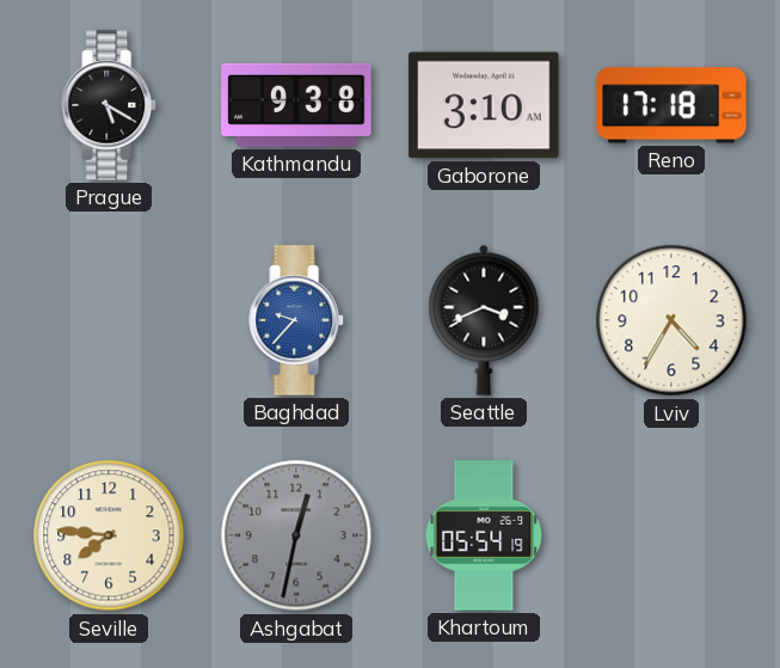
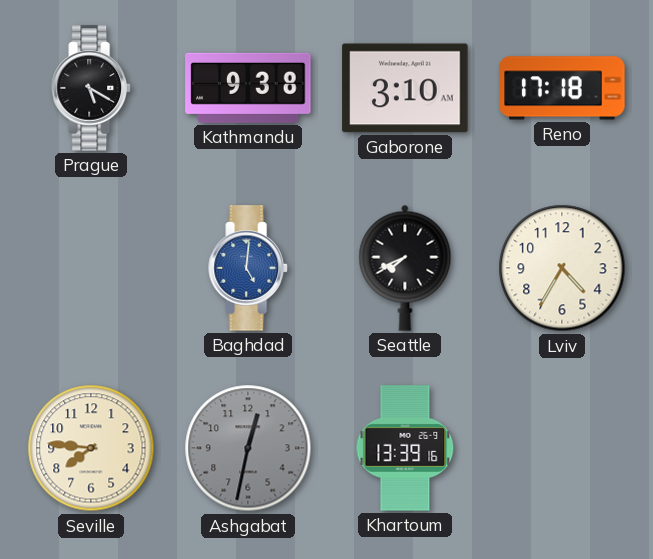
Baghdad: 9:37 -> 5:01
Seattle: 3:41 -> 7:41
Khartoum: 05:54 -> 13:39
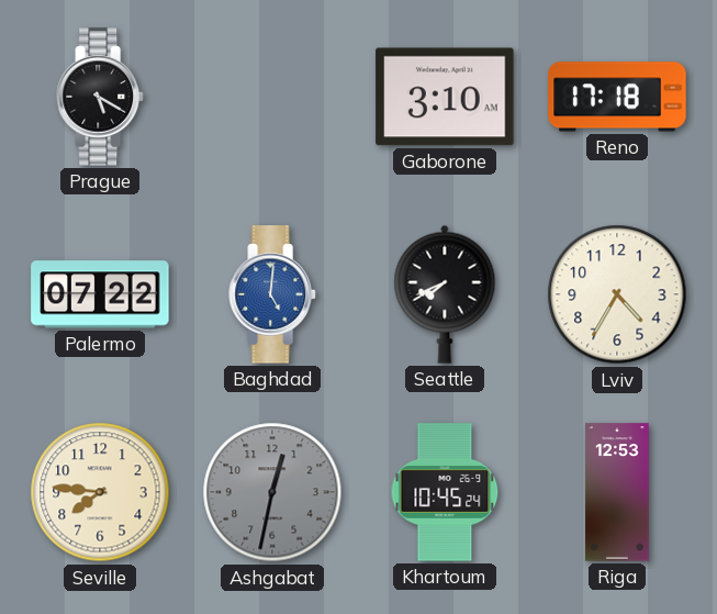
Kathmandu: 9:38 -> none
Palermo: none -> 07:22
Khartoum: 13:39 -> 10:45
Riga: none -> 12:53
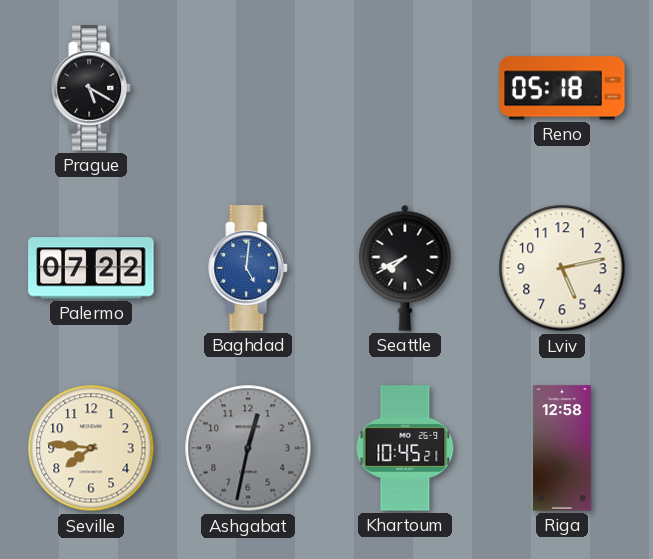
Gaborone: 3:10 -> none
Reno: 17:18 -> 05:18
Lviv: 4:35 -> 5:13
Khartoum: 10:45:24 -> 10:45:21
Riga: 12:53 -> 12:58
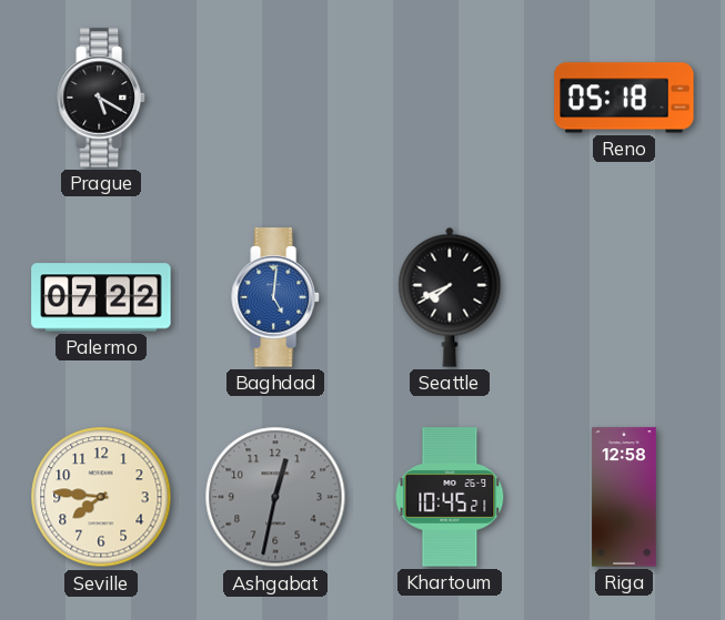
Lviv: 5:13 -> none
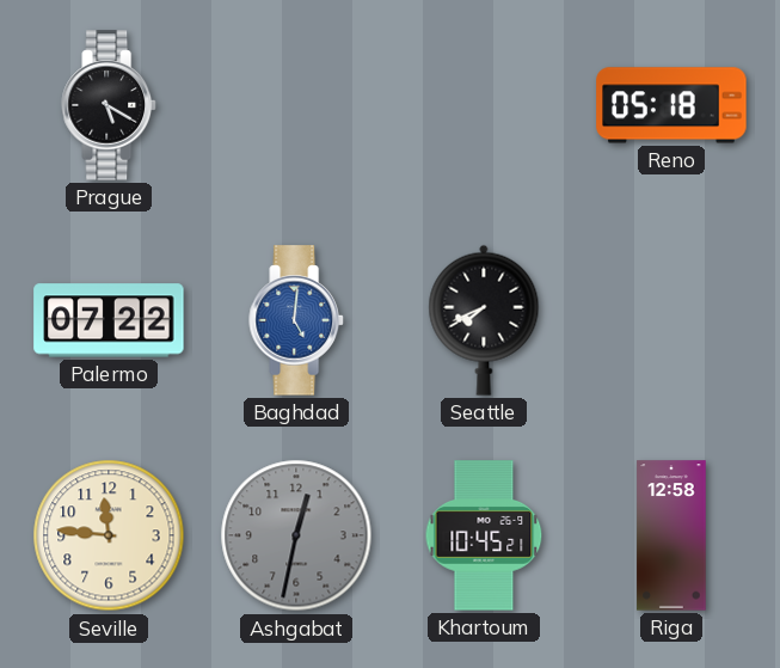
Seville: 7:46 -> 11:46
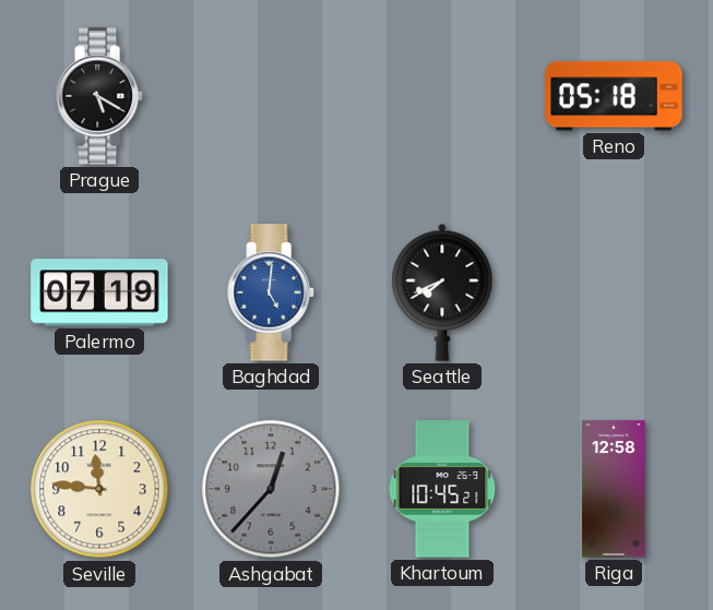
Palermo: 07:22 -> 07:19
Ashgabat: 12:32 -> 12:37
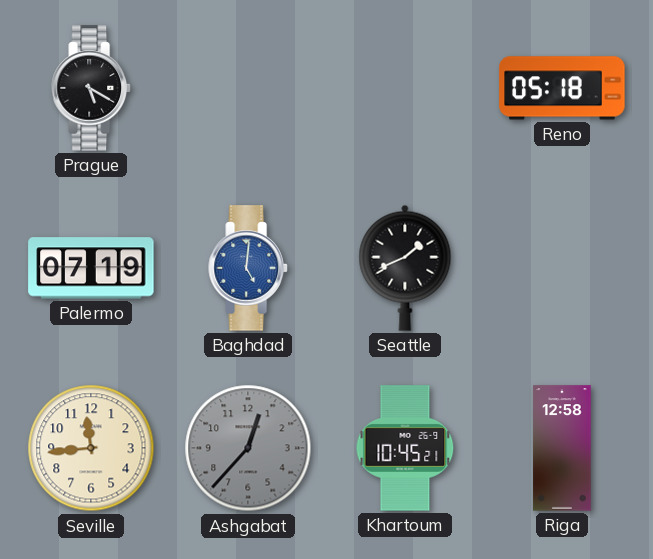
Seattle: 7:41 -> 1:41
Seville: 11:46 -> 11:44
